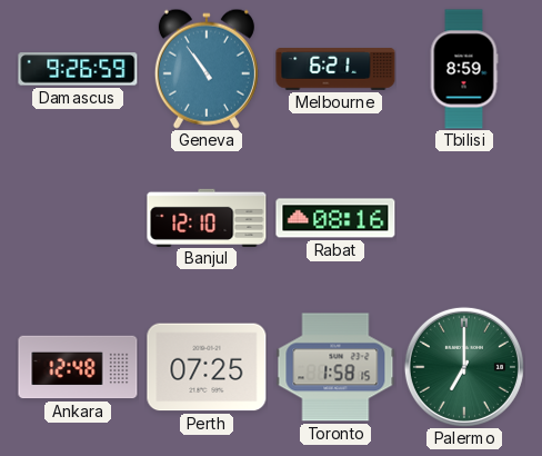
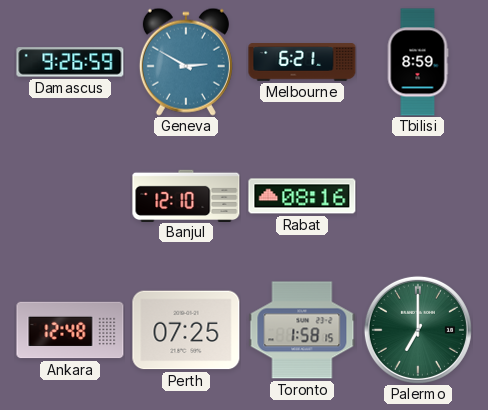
Geneva: 10:54 -> 2:50
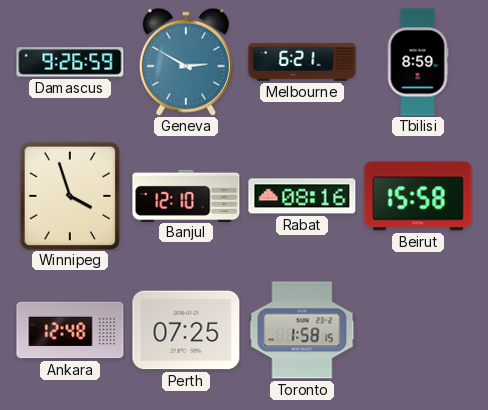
Winnipeg: none -> 3:57
Beirut: none -> 15:58
Palermo: 7:00 -> none
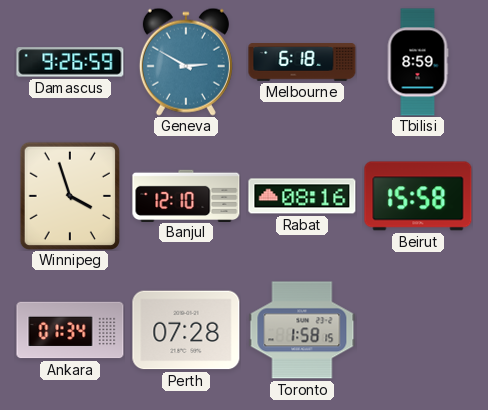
Melbourne: 6:21 -> 6:18
Ankara: 12:48 -> 01:34
Perth: 07:25 -> 07:28
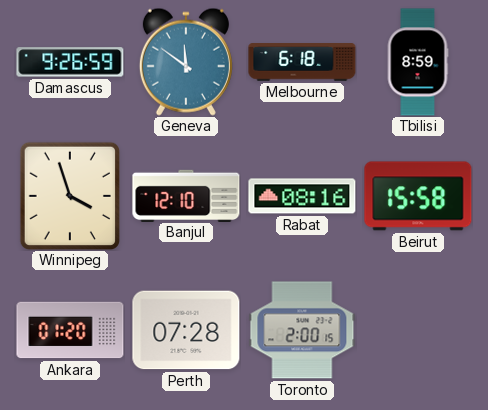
Geneva: 2:50 -> 11:51
Ankara: 01:34 -> 01:20
Toronto: 1:58 -> 2:00
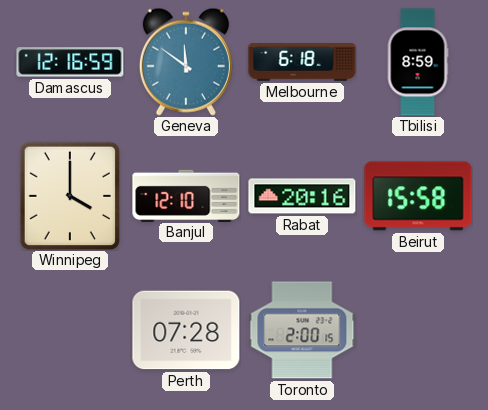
Damascus: 9:26 -> 12:16
Winnipeg: 3:57 -> 4:00
Rabat: 08:16 -> 20:16
Ankara: 01:20 -> none
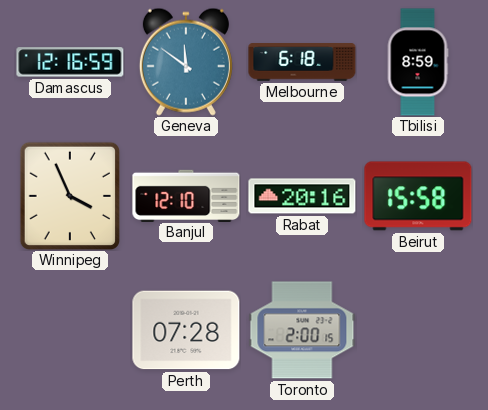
Winnipeg: 4:00 -> 3:56
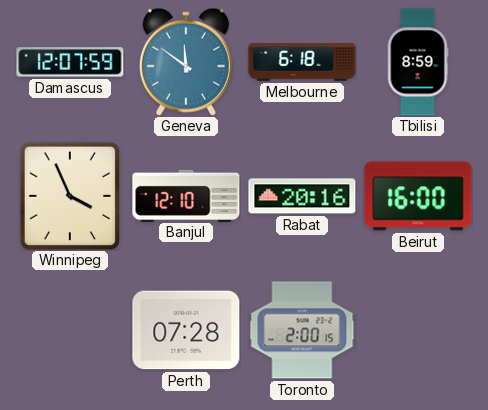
Damascus: 12:16 -> 12:07
Beirut: 15:58 -> 16:00
